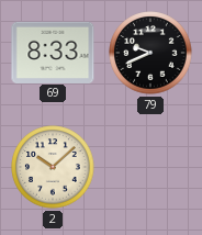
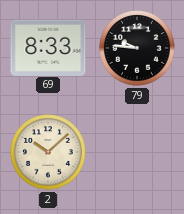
79: 9:41 -> 9:46
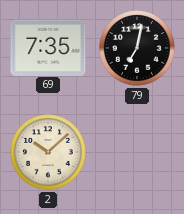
69: 8:33 -> 7:35
79: 9:46 -> 7:02
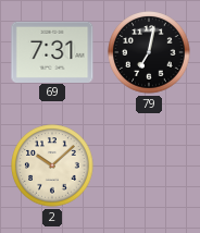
69: 7:35 -> 7:31
